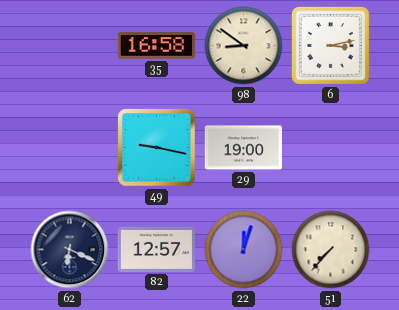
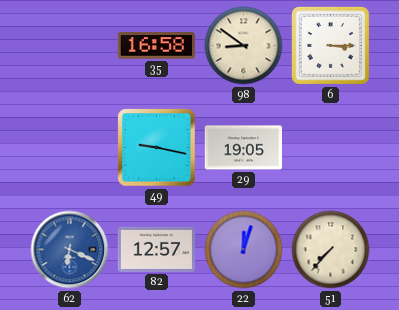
6: 3:13 -> 3:15
29: 19:00 -> 19:05
62 dial: navy -> blue
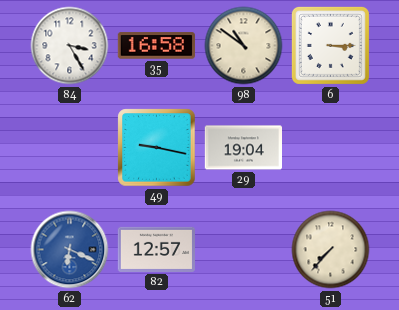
84: none -> 3:25
98: 8:51 -> 10:51
29: 19:05 -> 19:04
22: 12:03 -> none
